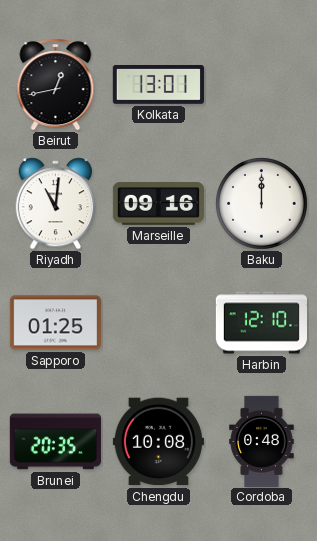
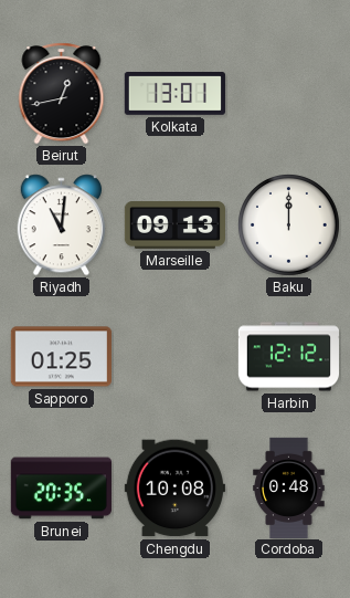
Marseille: 09:16 -> 09:13
Harbin: 12:10 -> 12:12
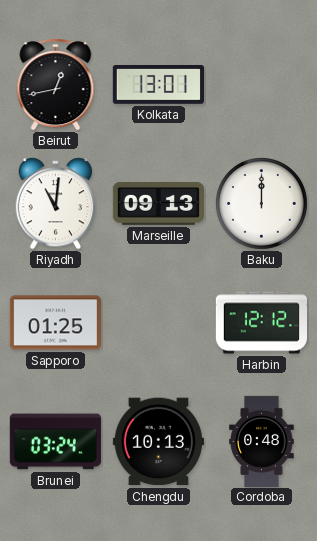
Brunei: 20:35 -> 03:24
Chengdu: 10:08 -> 10:13
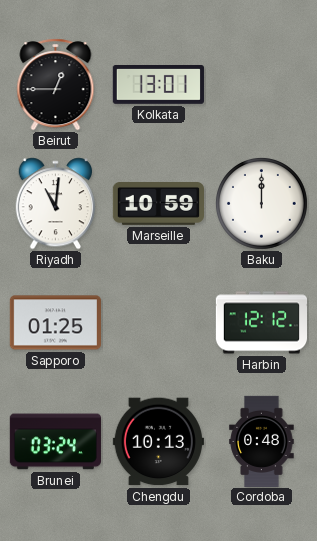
Beirut: 12:43 -> 12:45
Marseille: 09:13 -> 10:59
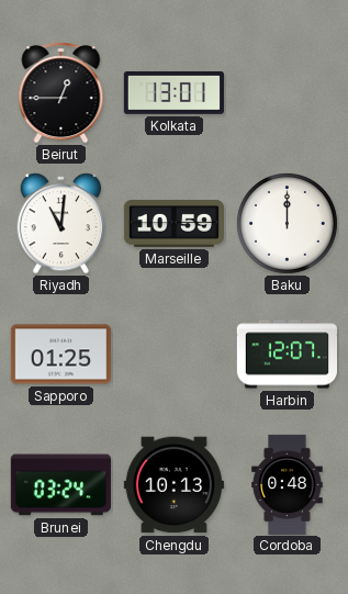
Harbin: 12:12 -> 12:07
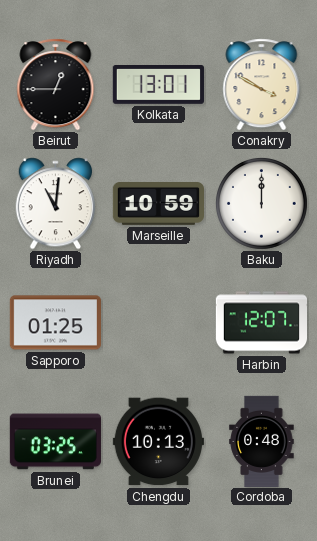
Conakry: none -> 3:50
Brunei: 03:24 -> 03:25
